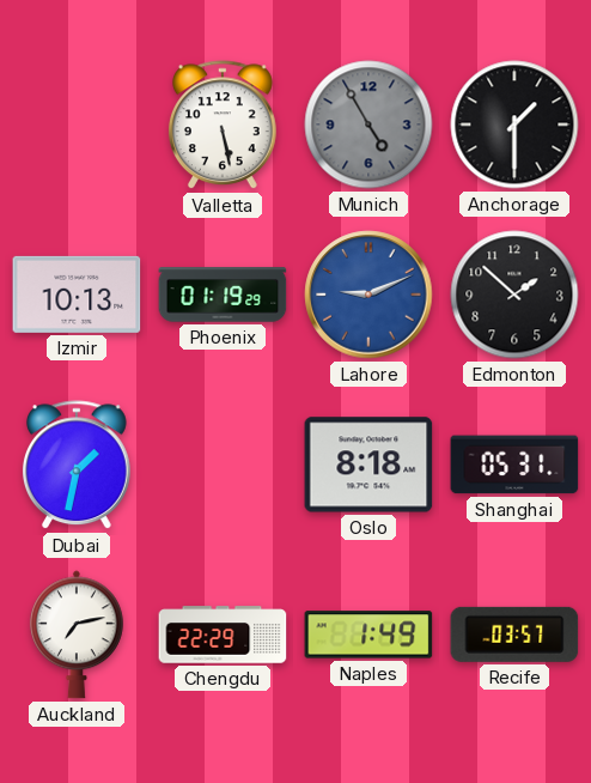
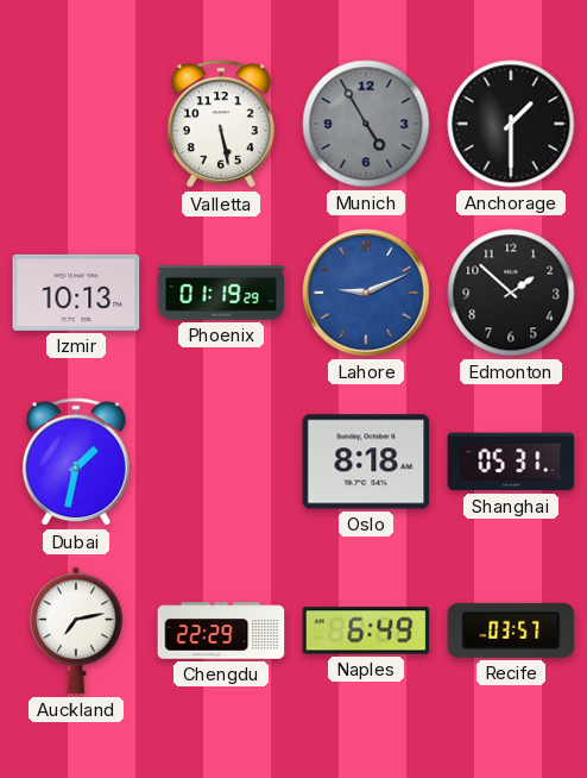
Naples: 1:49 -> 6:49
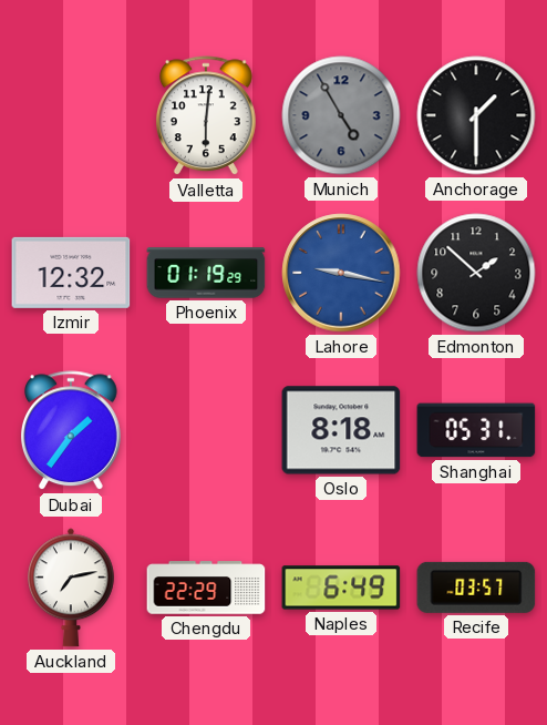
Valletta: 5:28 -> 6:01
Izmir: 10:13 -> 12:32
Lahore: 9:11 -> 9:17
Dubai: 1:32 -> 1:36
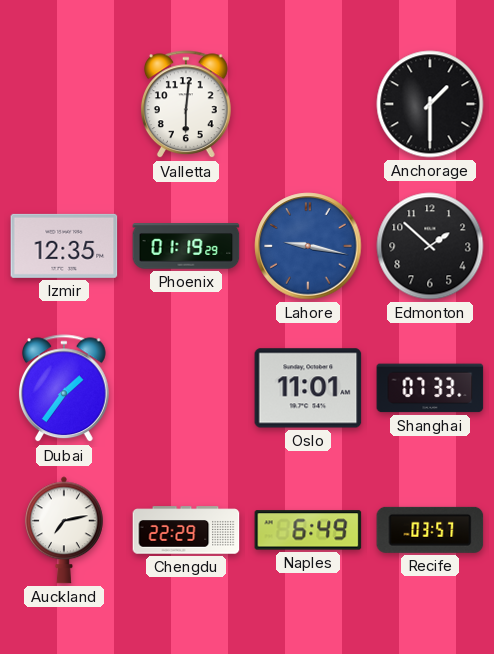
Munich: 4:55 -> none
Izmir: 12:32 -> 12:35
Oslo: 8:18 -> 11:01
Shanghai: 05:31 -> 07:33
